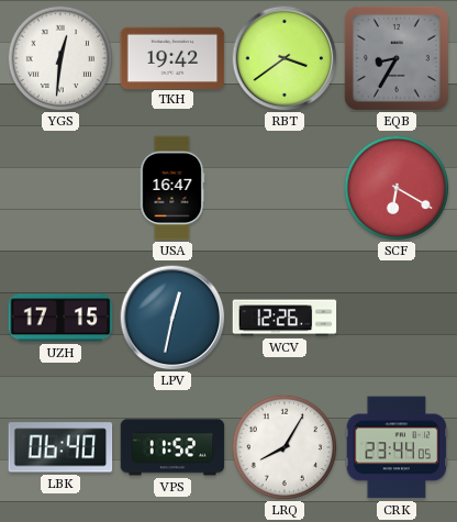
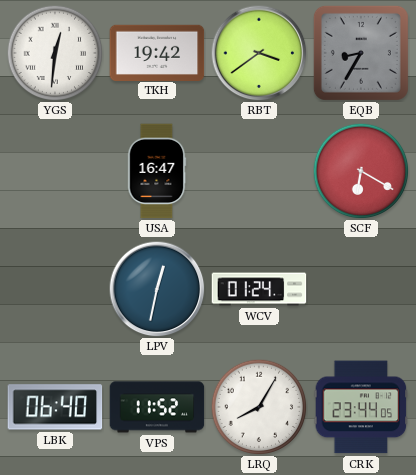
UZH: 17:15 -> none
WCV: 12:26 -> 01:24
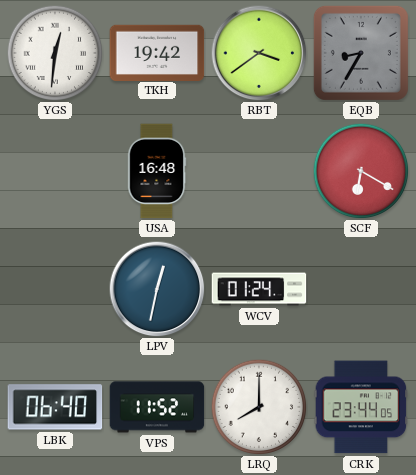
USA: 16:47 -> 16:48
LRQ: 8:05 -> 8:00
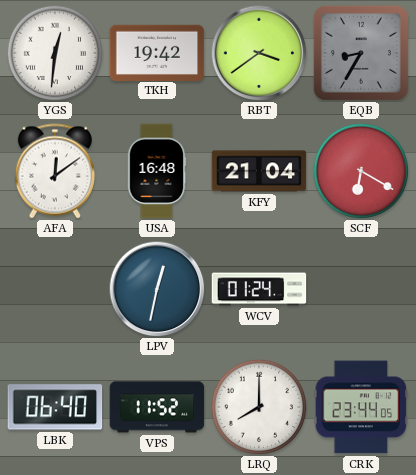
AFA: none -> 12:09
KFY: none -> 21:04
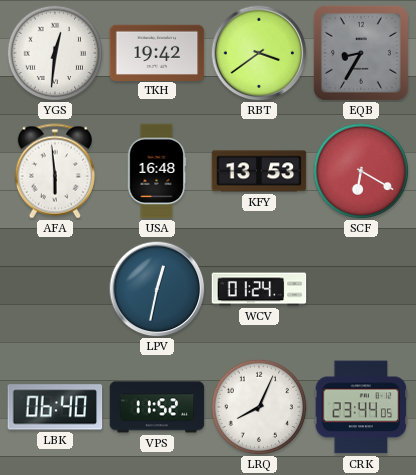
AFA: 12:09 -> 5:59
KFY: 21:04 -> 13:53
LRQ: 8:00 -> 8:04
